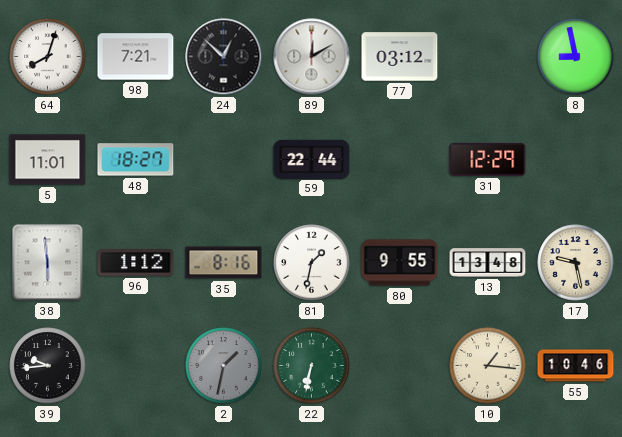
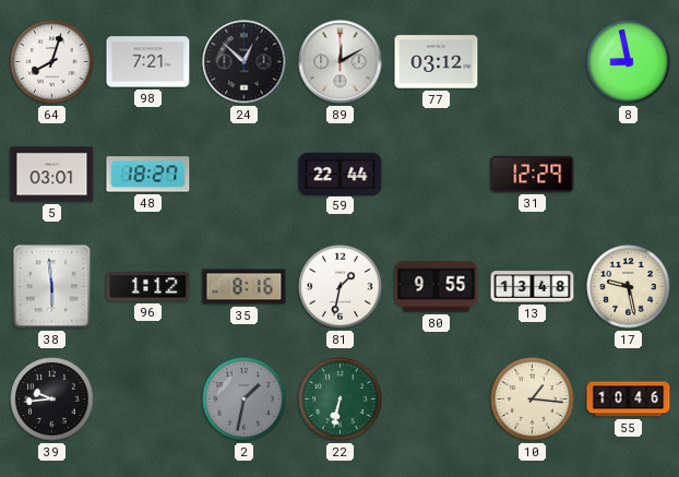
5: 11:01 -> 03:01
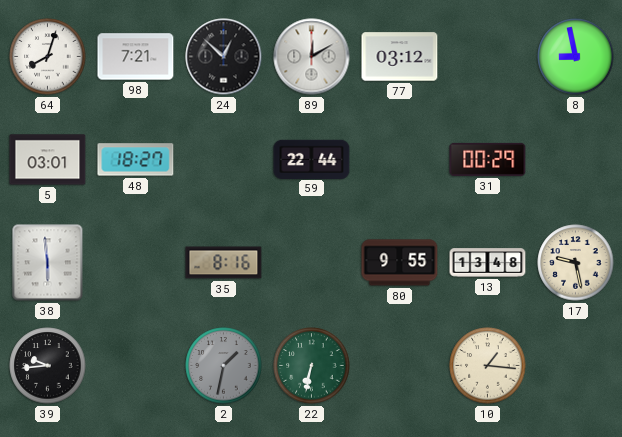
31: 12:29 -> 00:29
96: 1:12 -> none
81: 1:32 -> none
55: 10:46 -> none
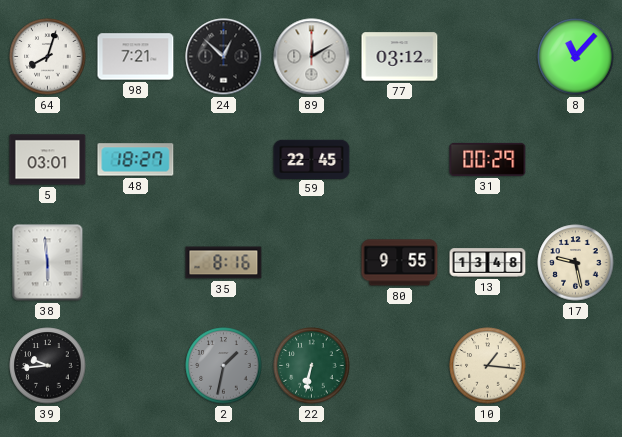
8: 8:58 -> 11:07
59: 22:44 -> 22:45
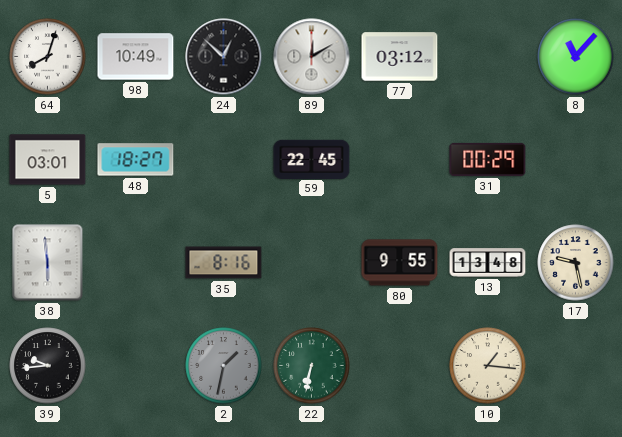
98: 7:21 -> 10:49
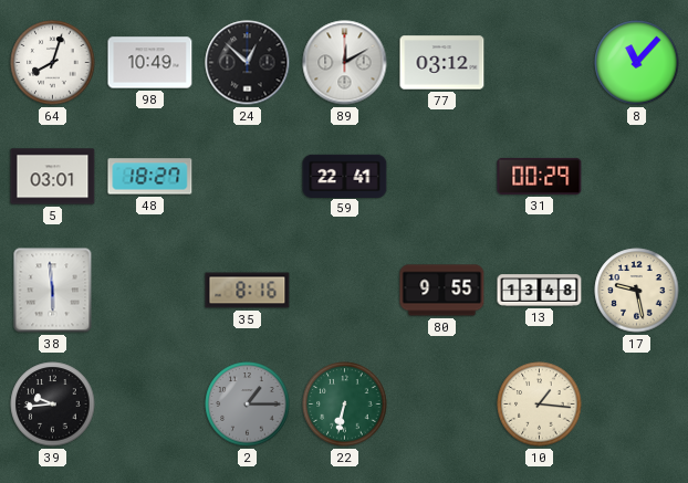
59: 22:45 -> 22:41
2: 1:32 -> 1:15
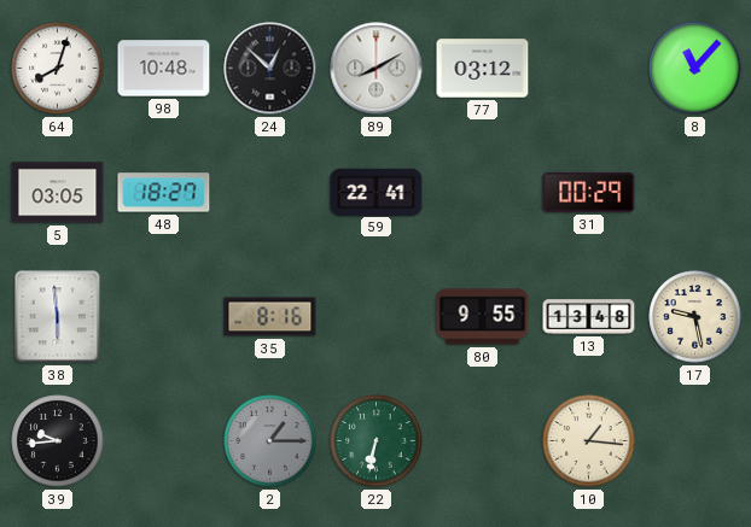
98: 10:49 -> 10:48
89: 12:10 -> 8:10
5: 03:01 -> 03:05
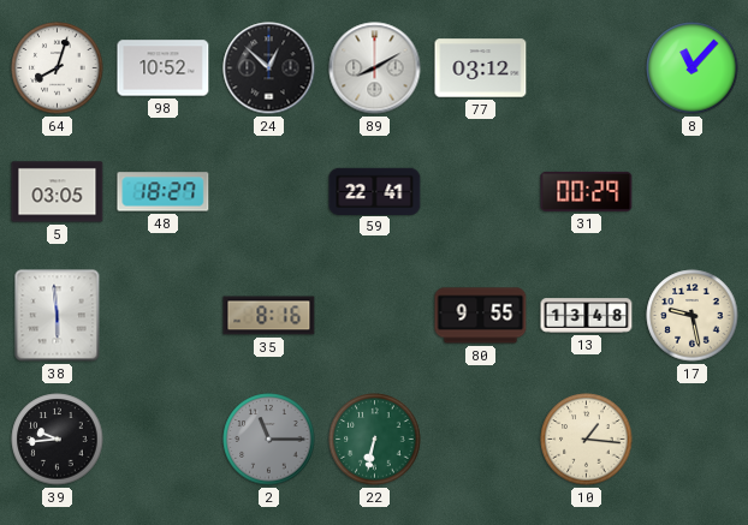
98: 10:48 -> 10:52
2: 1:15 -> 11:15
